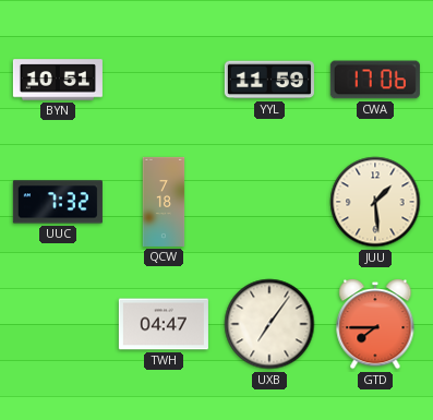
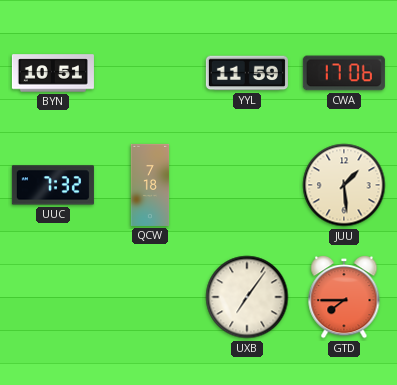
TWH: 04:47 -> none
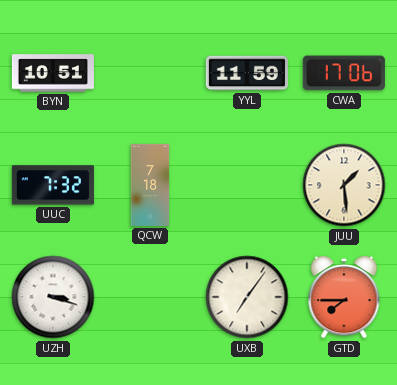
UZH: none -> 3:18
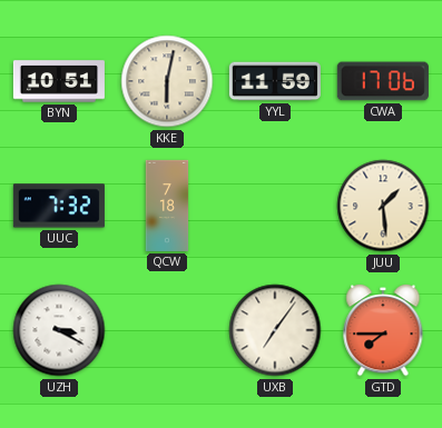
KKE: none -> 6:02
UZH: 3:18 -> 3:20
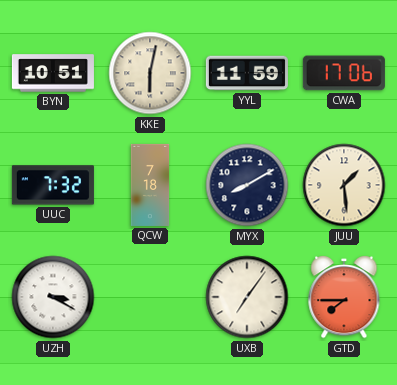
MYX: none -> 8:10
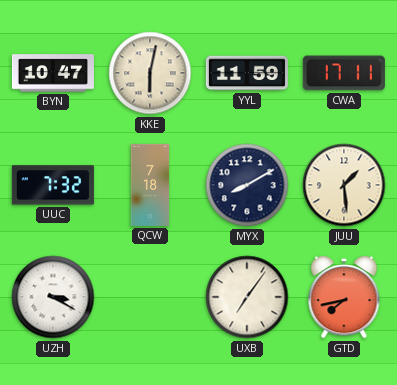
BYN: 10:51 -> 10:47
CWA: 17:06 -> 17:11
GTD: 7:45 -> 7:43
